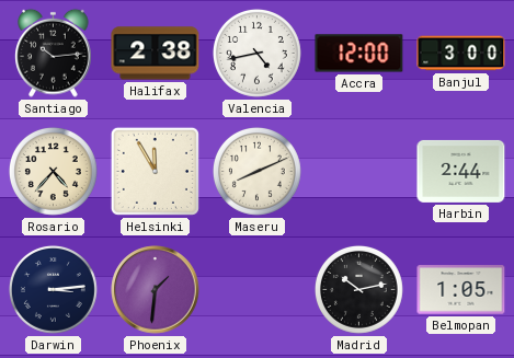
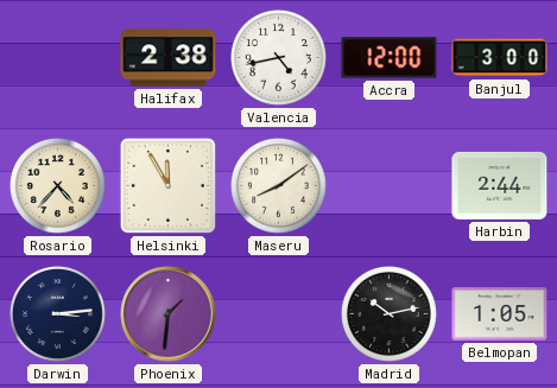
Santiago: 10:14 -> none
Maseru: 8:11 -> 8:09
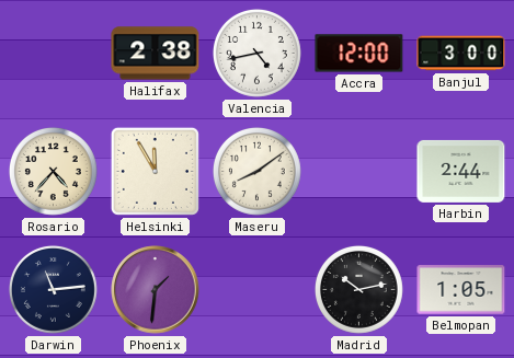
Darwin: 3:14 -> 11:14
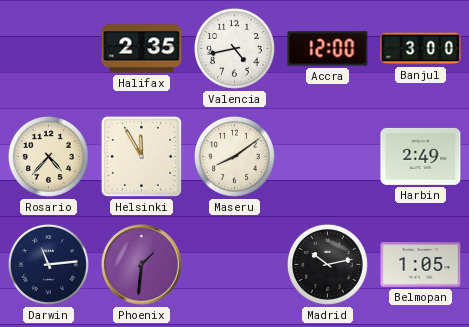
Halifax: 2:38 -> 2:35
Harbin: 2:44 -> 2:49
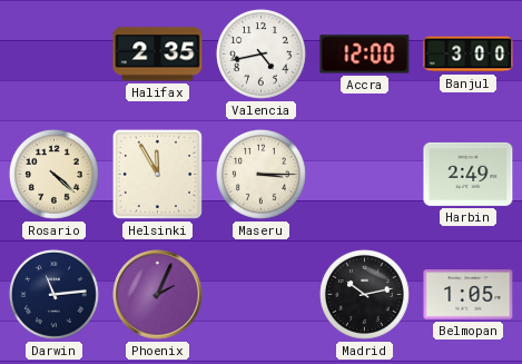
Rosario: 4:37 -> 4:22
Maseru: 8:09 -> 3:15
Phoenix: 1:31 -> 2:04
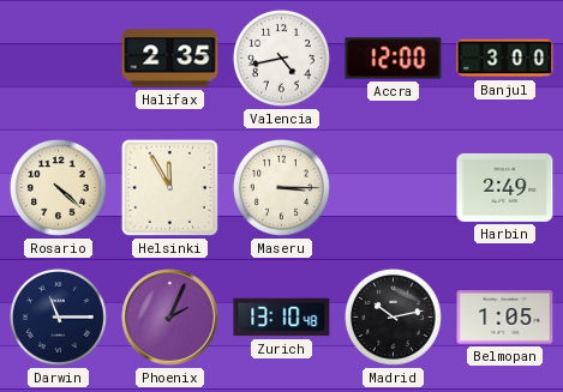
Darwin: 11:14 -> 11:15
Zurich: none -> 13:10
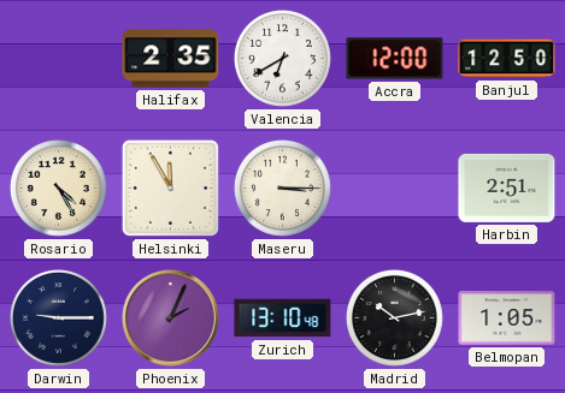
Valencia: 4:43 -> 6:40
Banjul: 3:00 -> 12:50
Rosario: 4:22 -> 4:25
Harbin: 2:49 -> 2:51
Darwin: 11:15 -> 9:15
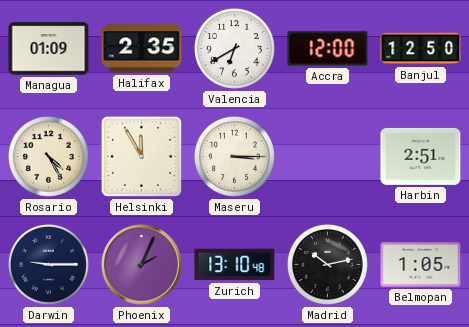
Managua: none -> 01:09
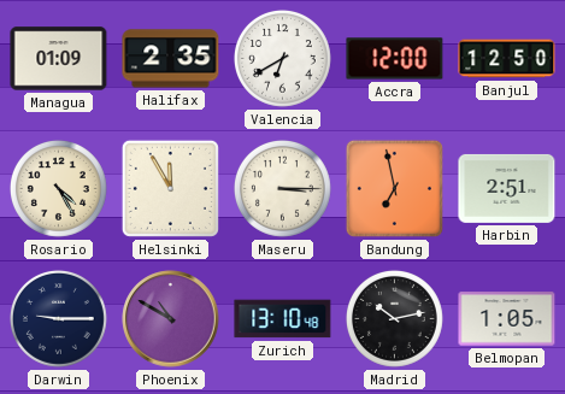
Bandung: none -> 6:58
Phoenix: 2:04 -> 10:50
